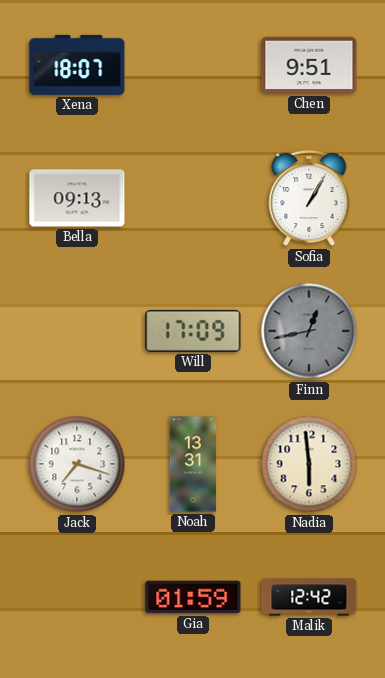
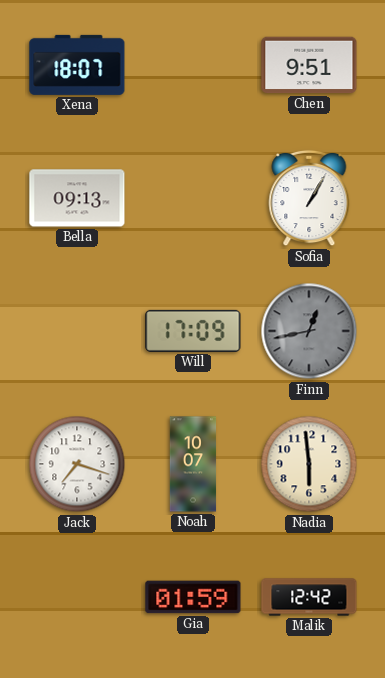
Noah: 13:31 -> 10:07
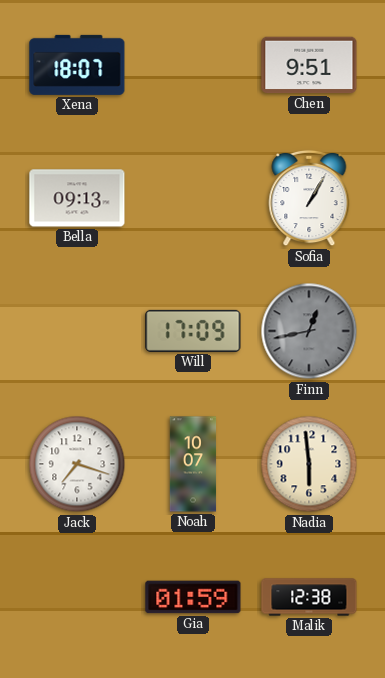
Malik: 12:42 -> 12:38
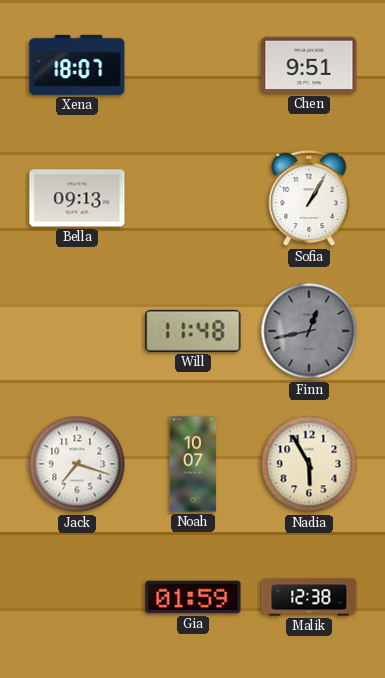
Will: 17:09 -> 11:48
Nadia: 5:59 -> 5:55
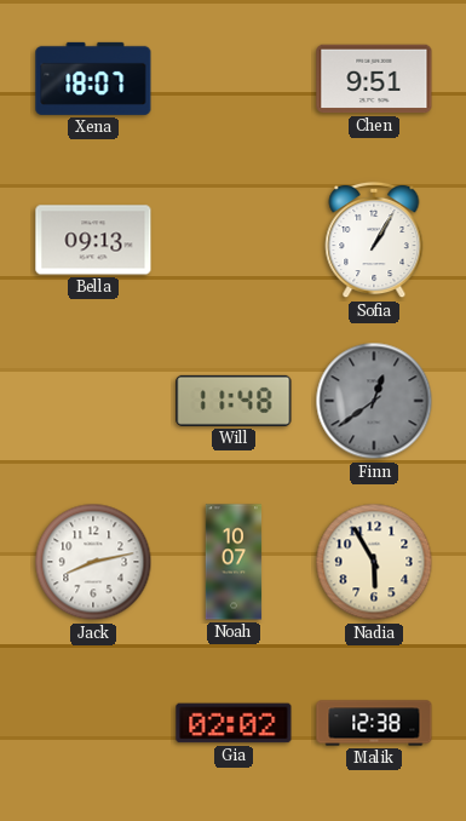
Finn: 12:43 -> 12:39
Jack: 7:18 -> 8:13
Gia: 01:59 -> 02:02
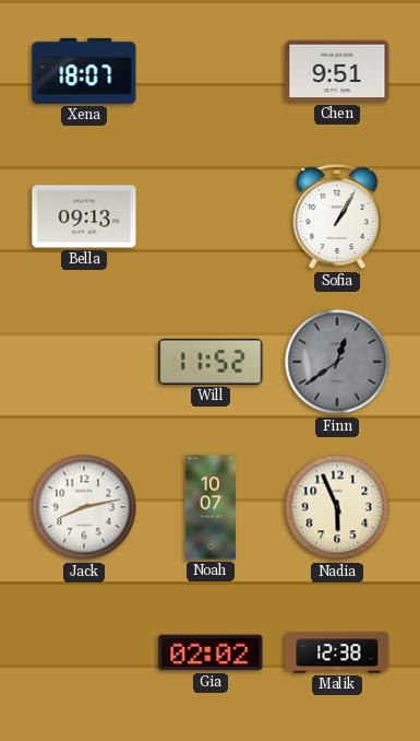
Will: 11:48 -> 11:52
Nadia: 5:55 -> 5:56
